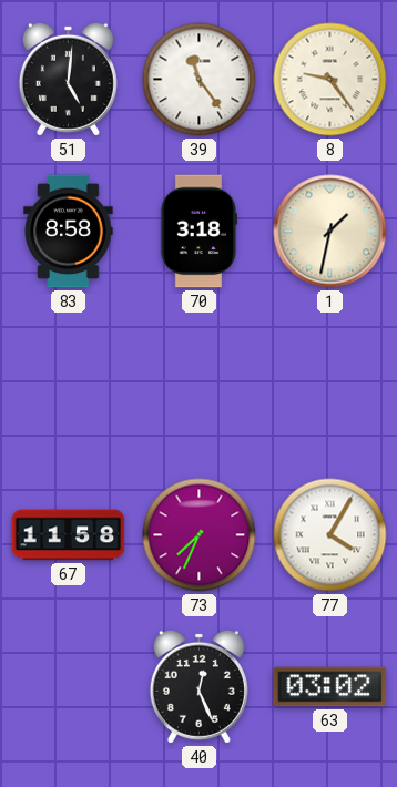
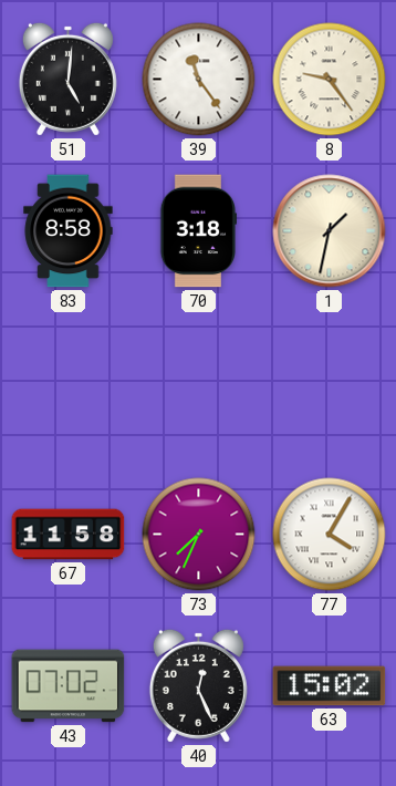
43: none -> 07:02
63: 03:02 -> 15:02
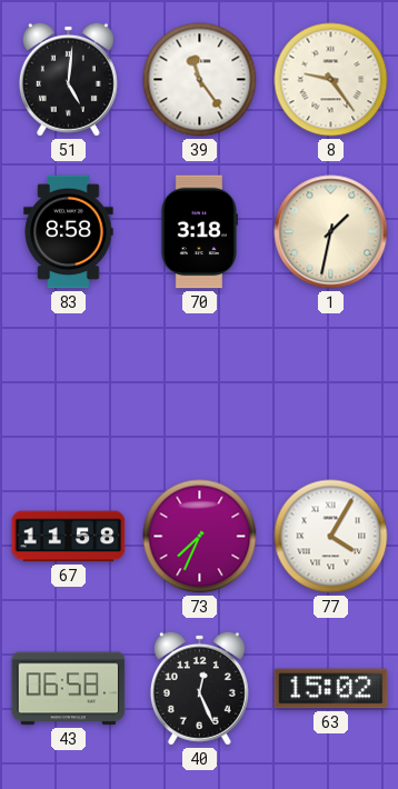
43: 07:02 -> 06:58
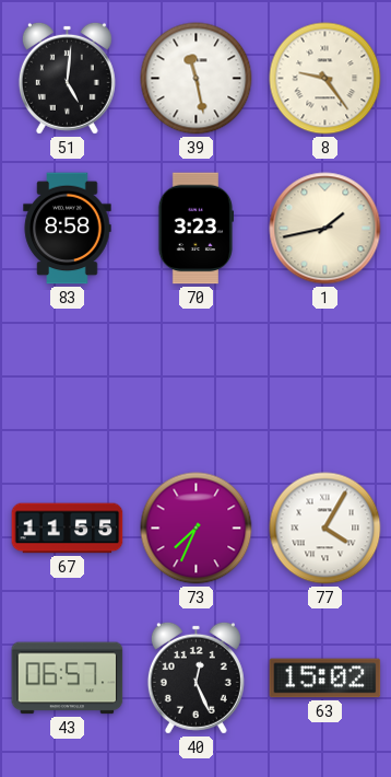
39: 11:24 -> 11:28
70: 3:18 -> 3:23
1: 1:32 -> 1:43
67: 11:58 -> 11:55
43: 06:58 -> 06:57
